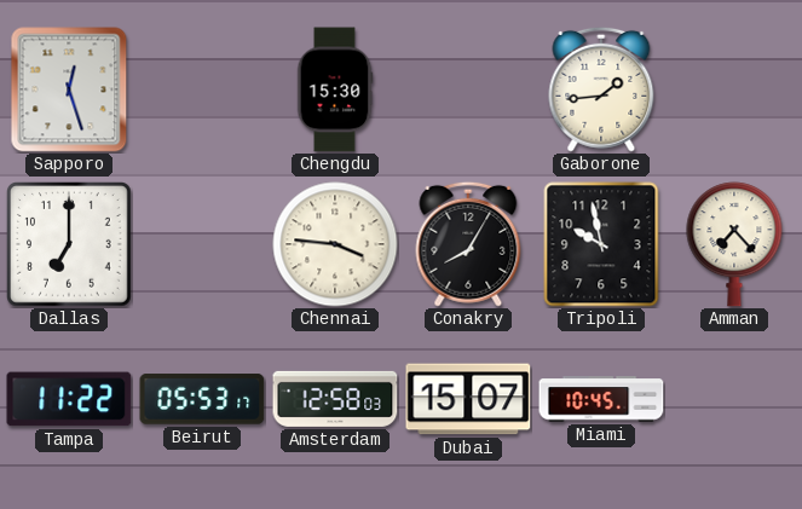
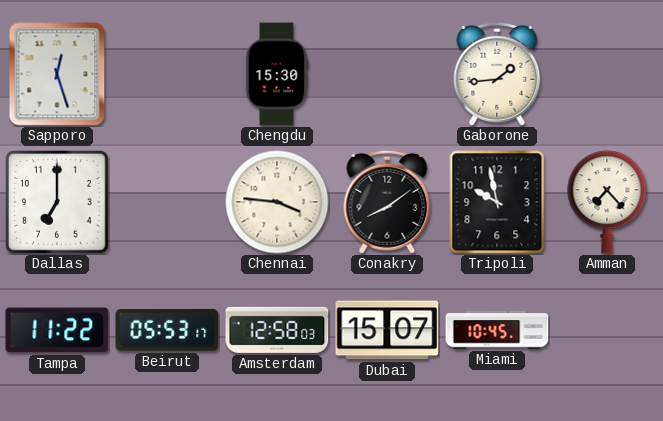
Conakry: 8:05 -> 8:09
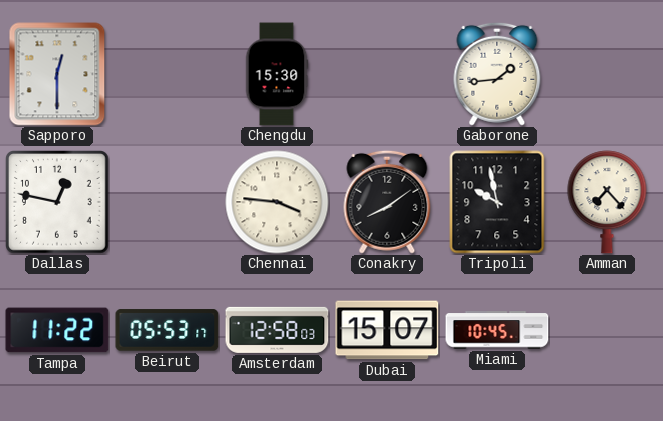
Sapporo: 12:27 -> 12:30
Dallas: 7:00 -> 12:47
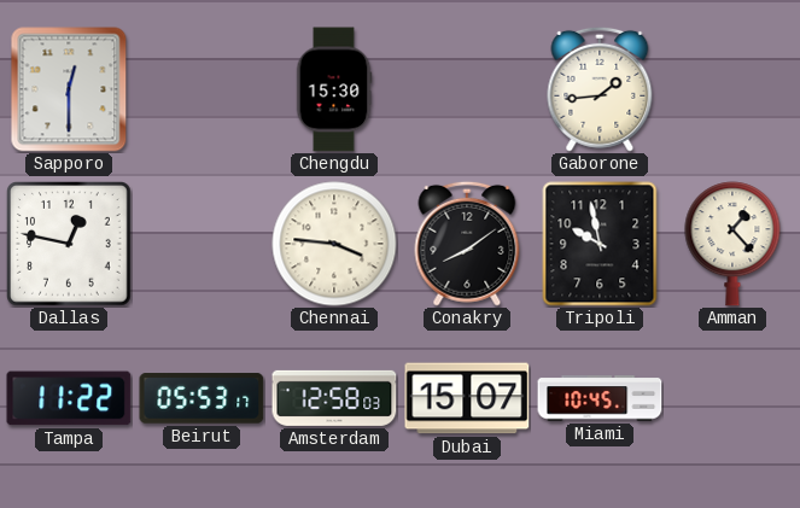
Amman: 7:23 -> 1:23
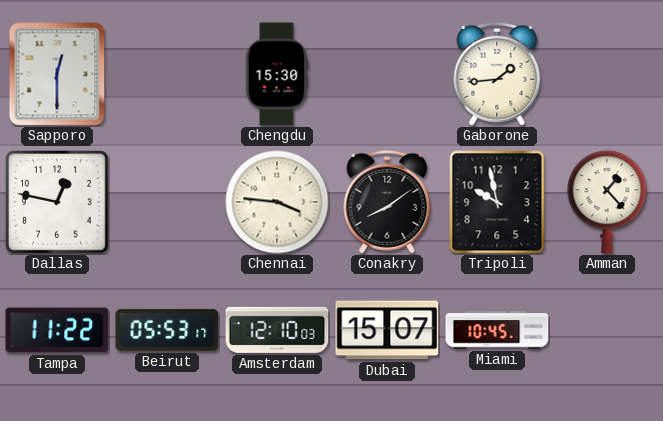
Amsterdam: 12:58 -> 12:10
